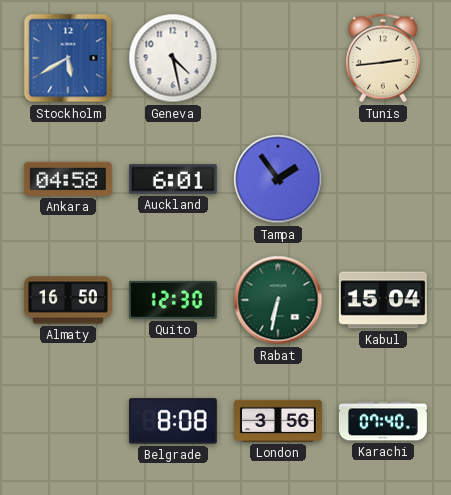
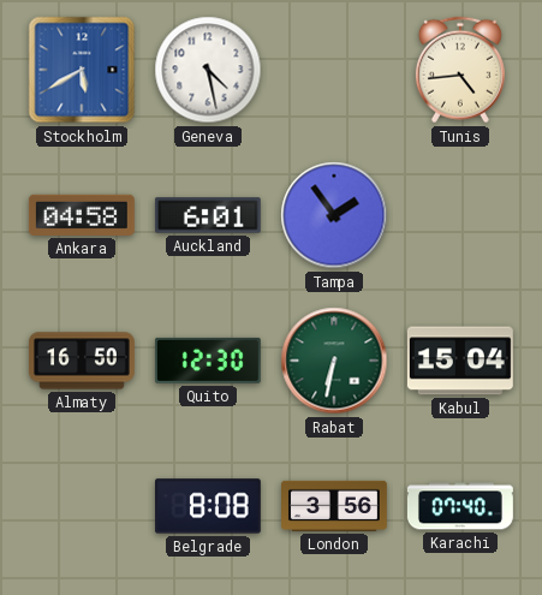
Tunis: 2:44 -> 4:44
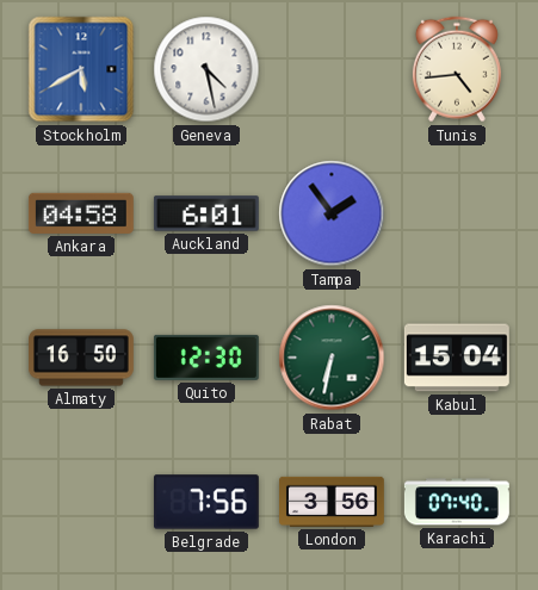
Belgrade: 8:08 -> 7:56
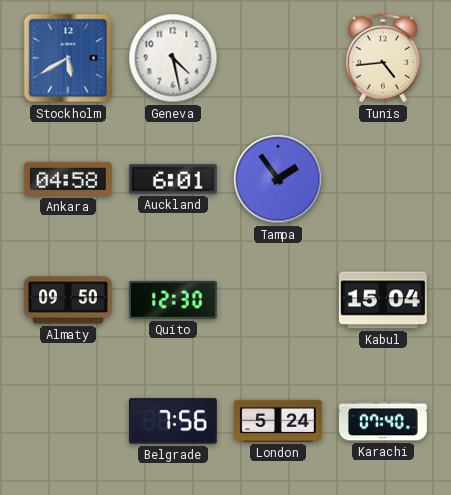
Almaty: 16:50 -> 09:50
Rabat: 6:32 -> none
London: 3:56 -> 5:24
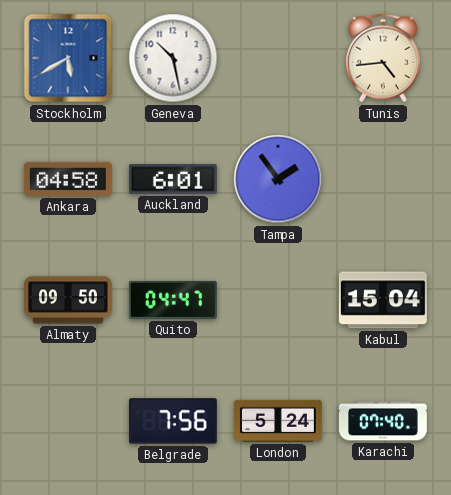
Geneva: 4:28 -> 10:28
Quito: 12:30 -> 04:47
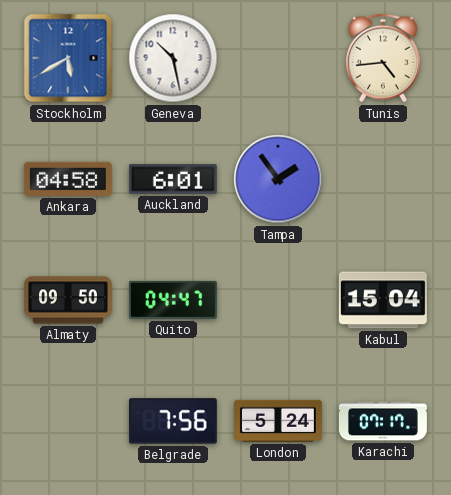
Karachi: 07:40 -> 07:17
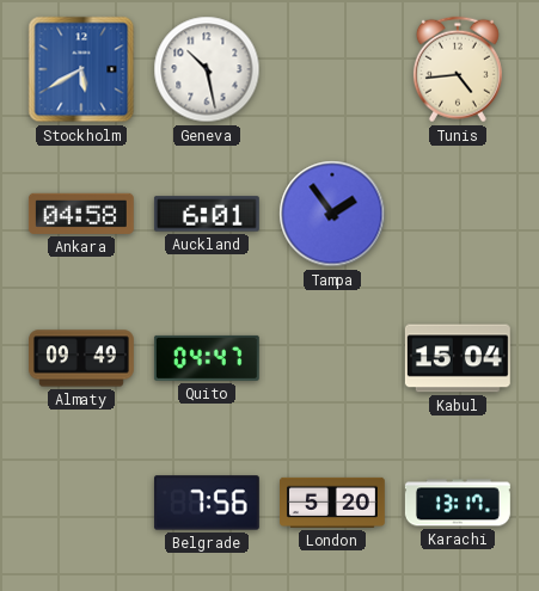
Almaty: 09:50 -> 09:49
London: 5:24 -> 5:20
Karachi: 07:17 -> 13:17
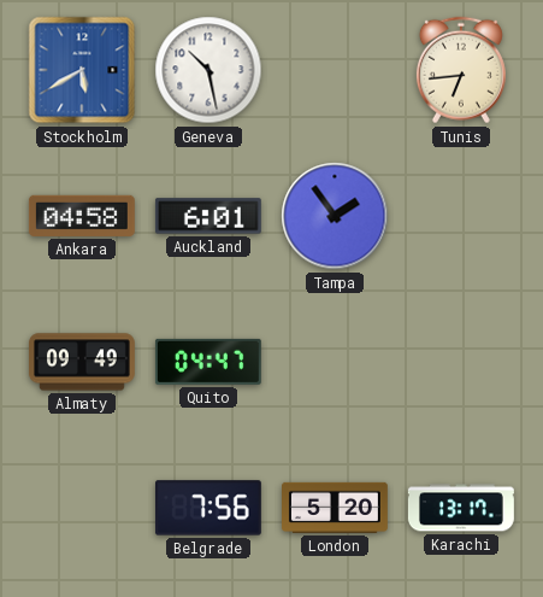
Tunis: 4:44 -> 6:44
Kabul: 15:04 -> none
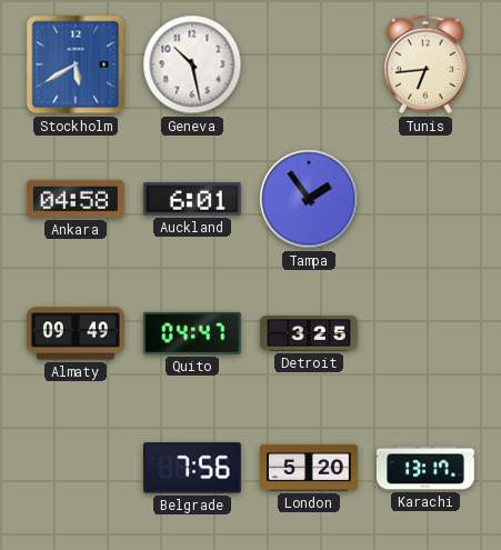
Detroit: none -> 3:25
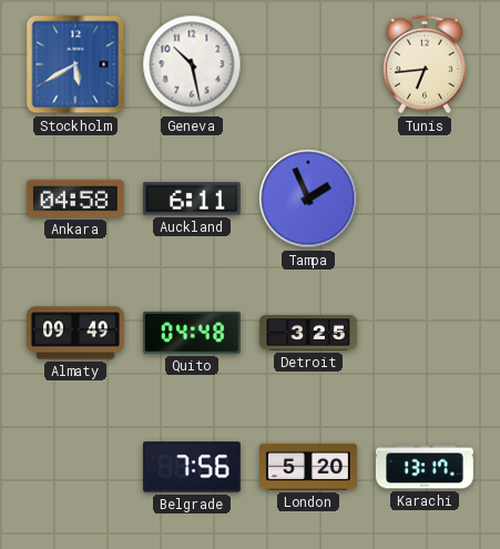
Auckland: 6:01 -> 6:11
Tampa: 1:54 -> 1:56
Quito: 04:47 -> 04:48
